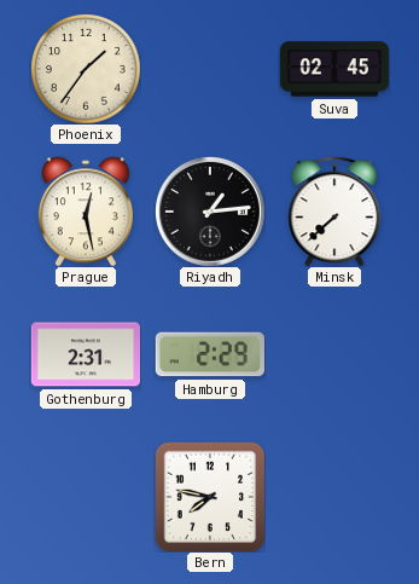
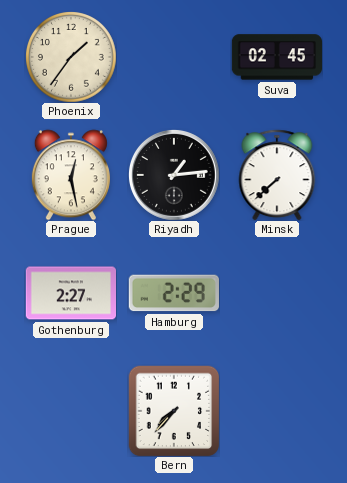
Gothenburg: 2:31 -> 2:27
Bern: 7:47 -> 7:37
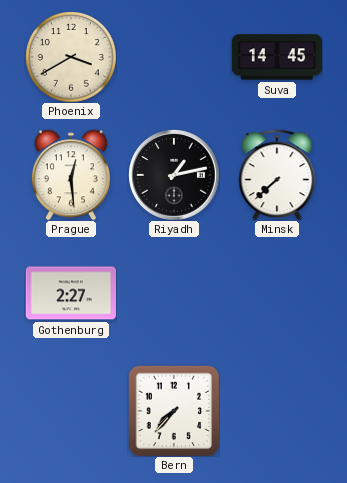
Phoenix: 1:36 -> 3:40
Suva: 02:45 -> 14:45
Prague: 12:28 -> 12:29
Riyadh: 1:14 -> 1:13
Hamburg: 2:29 -> none
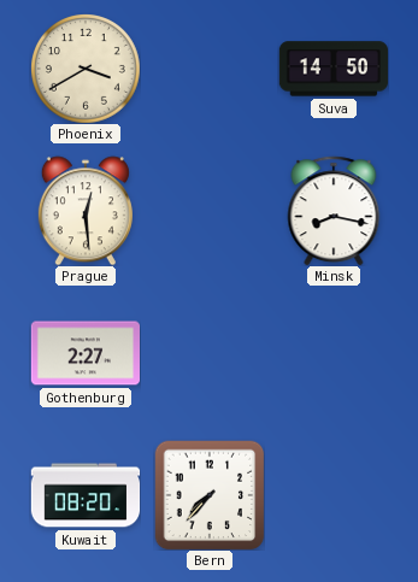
Suva: 14:45 -> 14:50
Riyadh: 1:13 -> none
Minsk: 7:38 -> 8:17
Kuwait: none -> 08:20
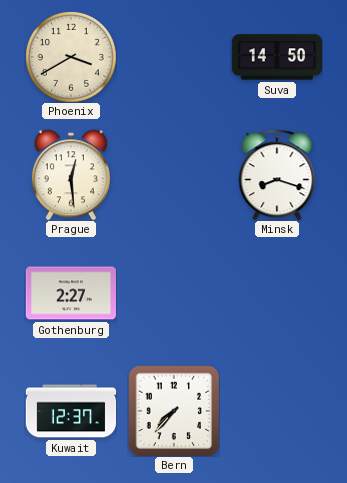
Minsk: 8:17 -> 8:18
Kuwait: 08:20 -> 12:37
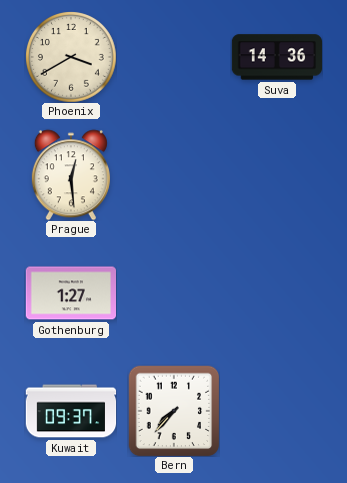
Suva: 14:50 -> 14:36
Minsk: 8:18 -> none
Gothenburg: 2:27 -> 1:27
Kuwait: 12:37 -> 09:37
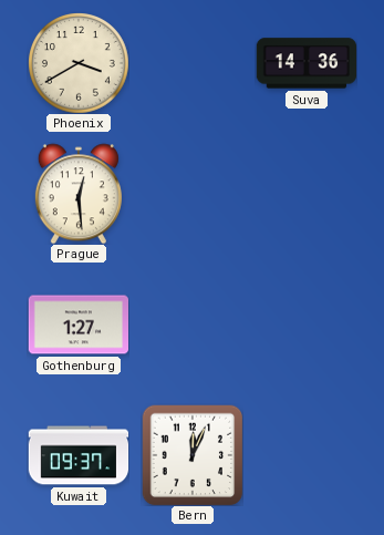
Bern: 7:37 -> 12:04
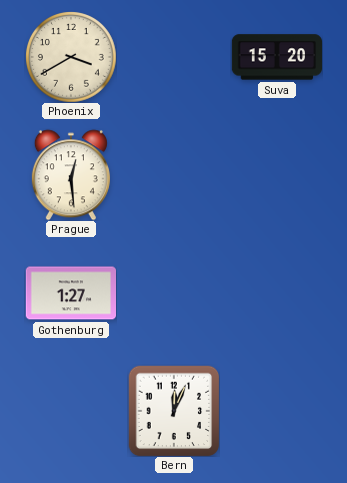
Suva: 14:36 -> 15:20
Kuwait: 09:37 -> none
